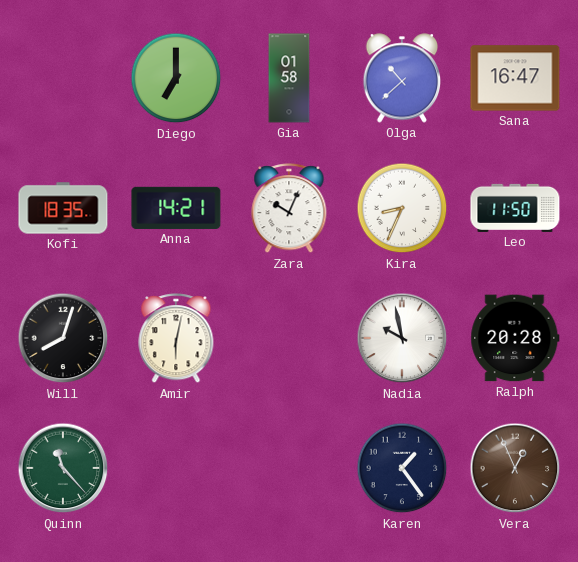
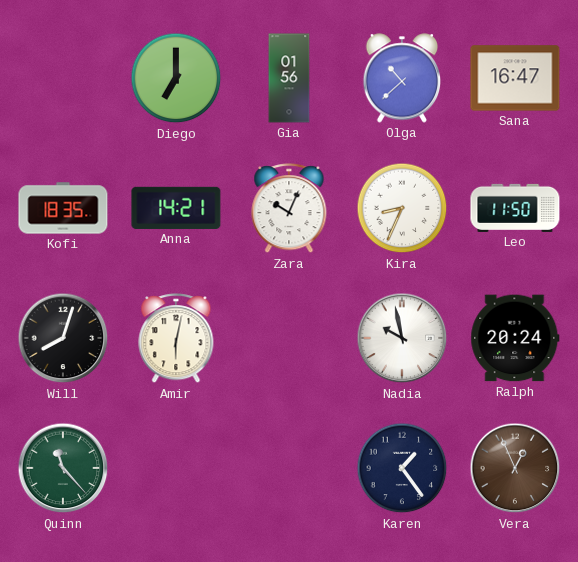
Gia: 01:58 -> 01:56
Ralph: 20:28 -> 20:24
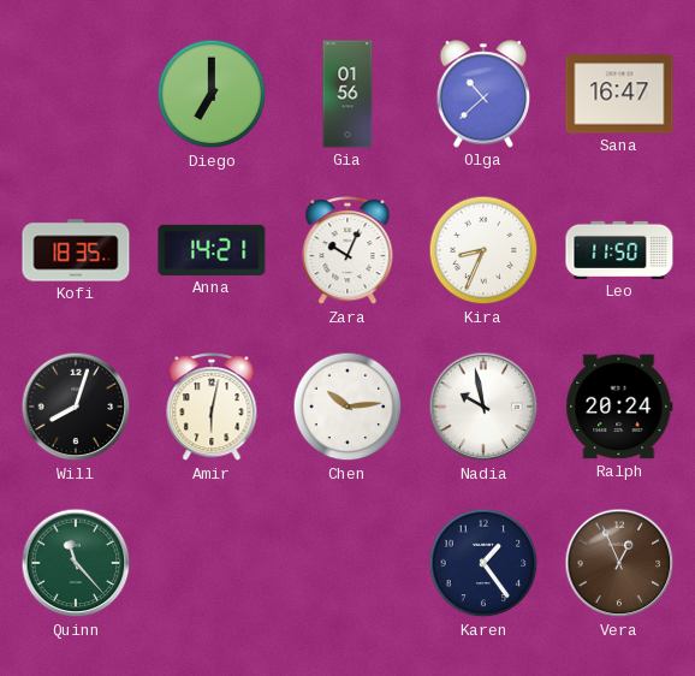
Chen: none -> 10:14
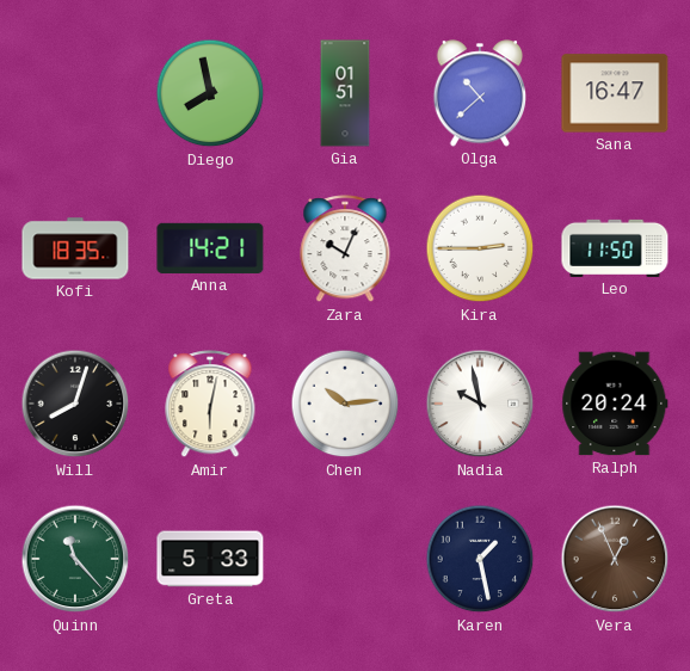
Diego: 7:00 -> 7:58
Gia: 01:56 -> 01:51
Kira: 8:34 -> 2:45
Greta: none -> 5:33
Karen: 1:24 -> 1:28
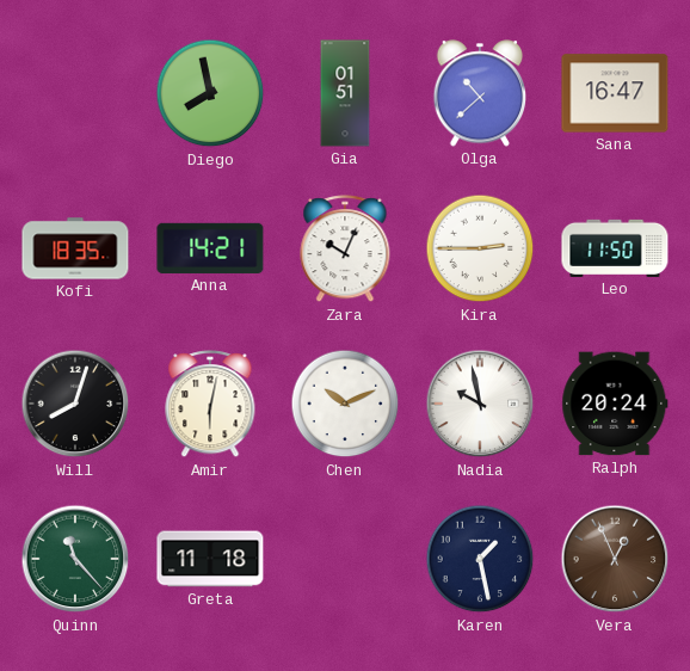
Chen: 10:14 -> 10:11
Greta: 5:33 -> 11:18
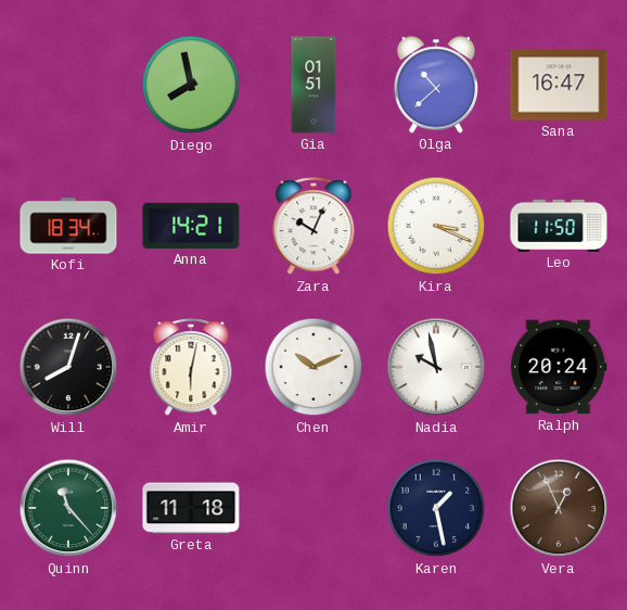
Kofi: 18:35 -> 18:34
Kira: 2:45 -> 3:19
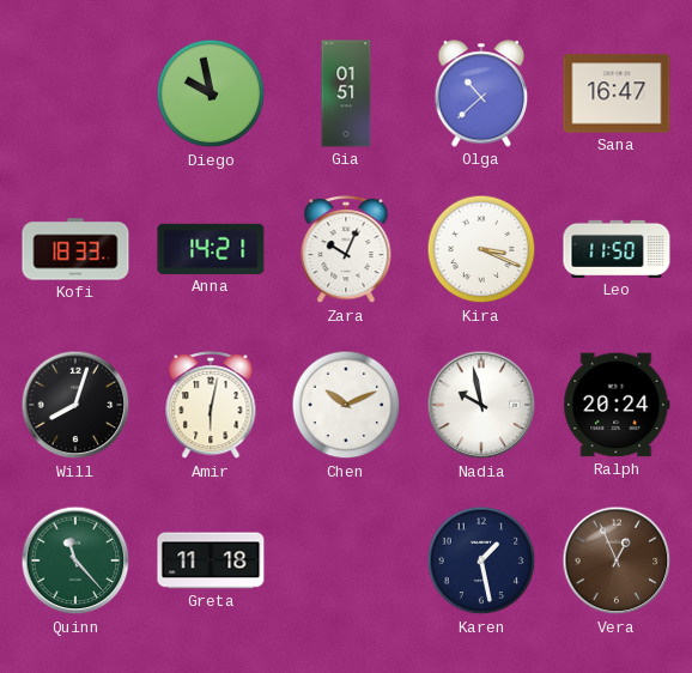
Diego: 7:58 -> 9:58
Kofi: 18:34 -> 18:33
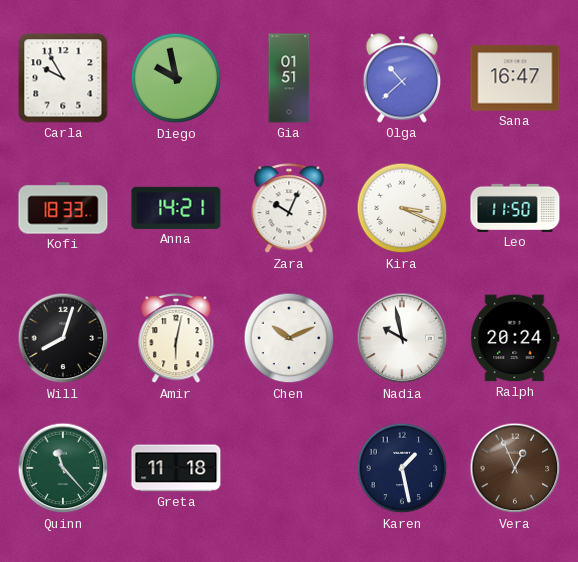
Carla: none -> 9:55
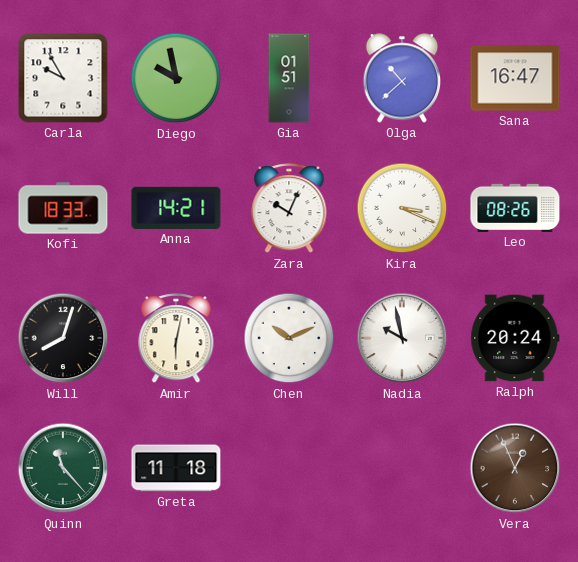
Leo: 11:50 -> 08:26
Karen: 1:28 -> none
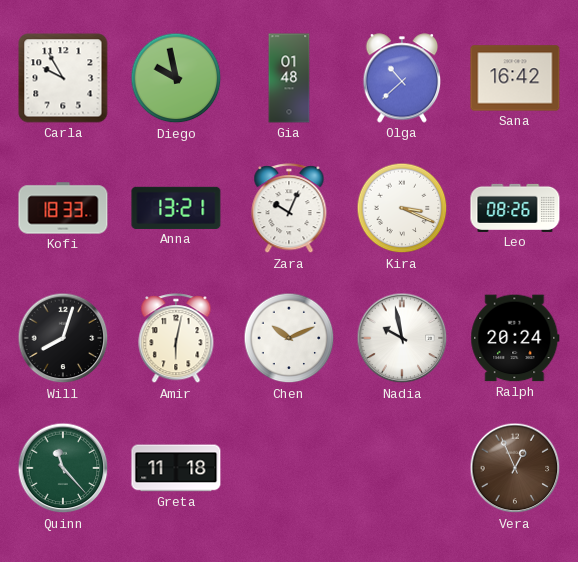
Gia: 01:51 -> 01:48
Sana: 16:47 -> 16:42
Anna: 14:21 -> 13:21
